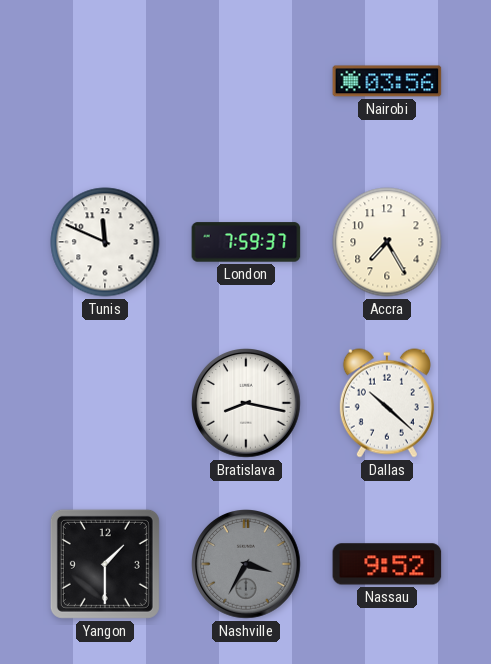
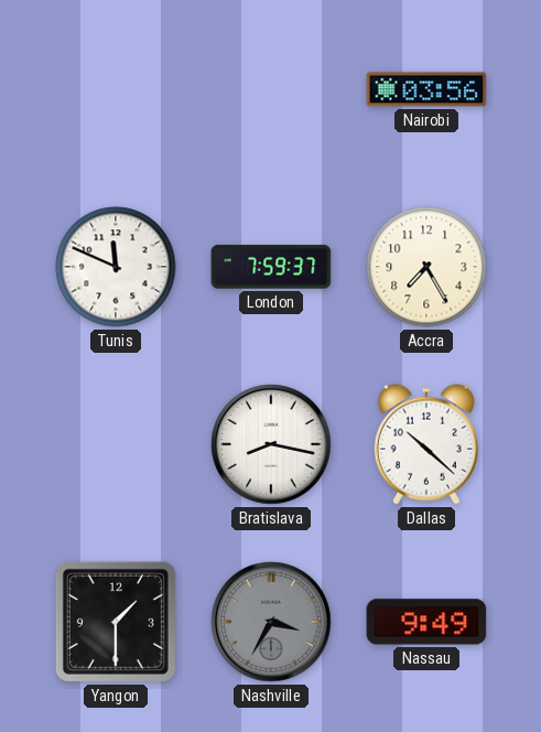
Nassau: 9:52 -> 9:49
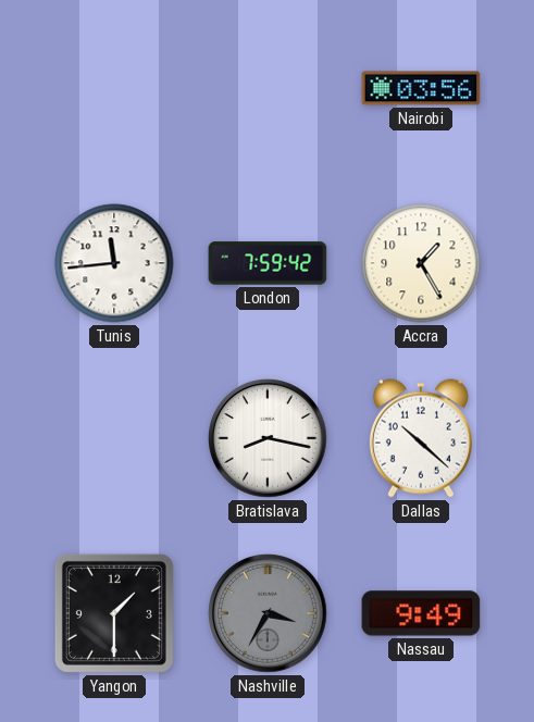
Tunis: 11:49 -> 11:44
London: 7:59:37 -> 7:59:42
Accra: 7:25 -> 1:25
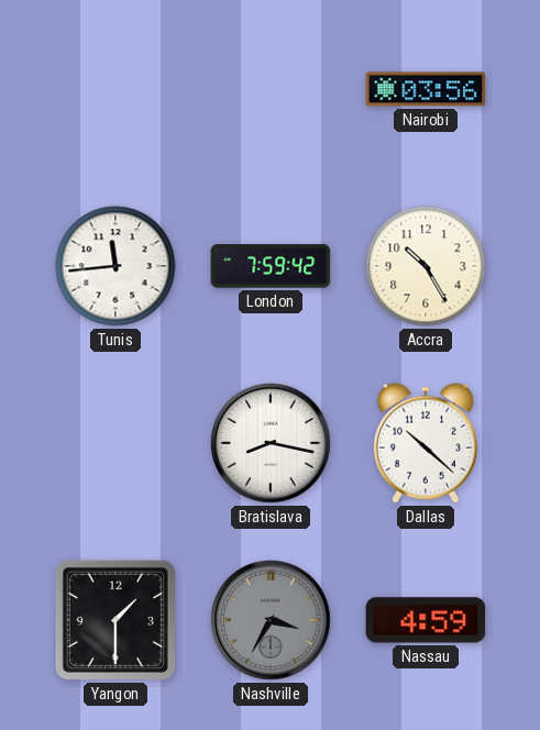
Accra: 1:25 -> 10:25
Nassau: 9:49 -> 4:59
